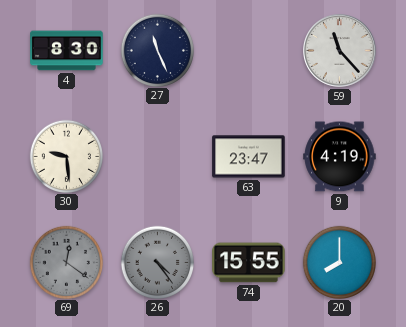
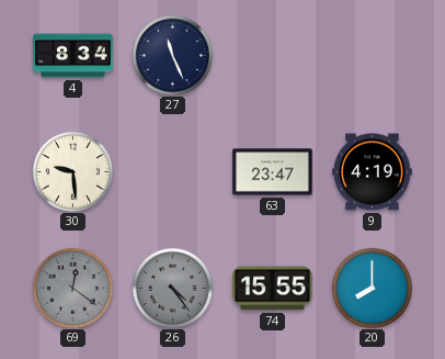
4: 8:30 -> 8:34
59: 11:23 -> none
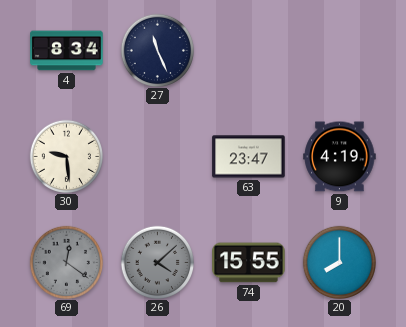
26: 4:24 -> 4:08
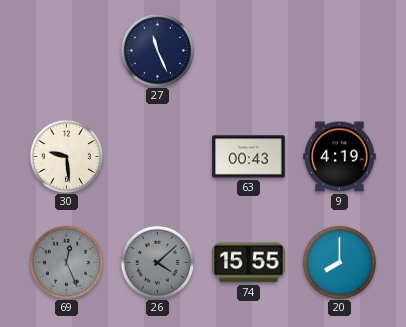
4: 8:34 -> none
63: 23:47 -> 00:43
69: 12:21 -> 12:26
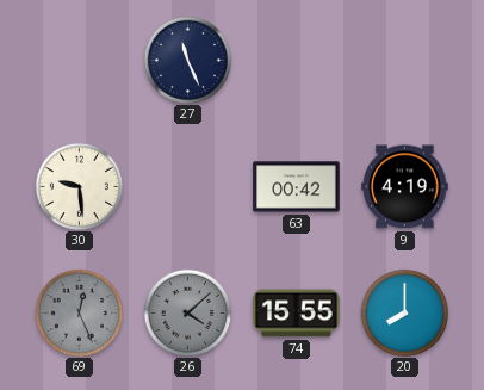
63: 00:43 -> 00:42
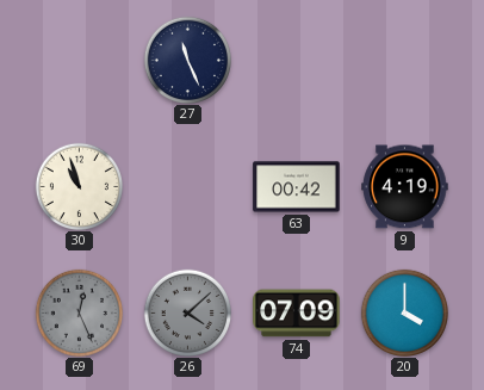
30: 9:29 -> 10:57
74: 15:55 -> 07:09
20: 8:00 -> 4:00
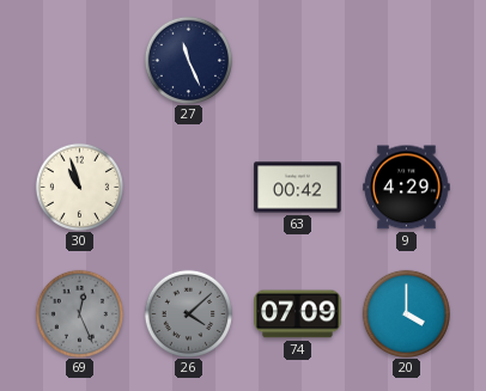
9: 4:19 -> 4:29
